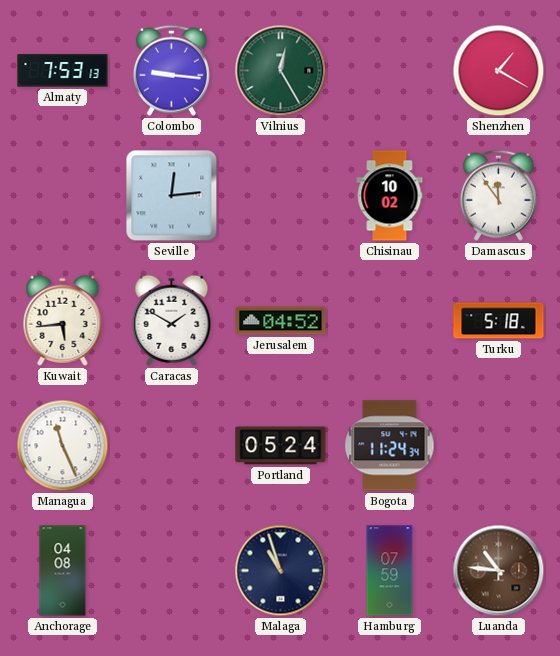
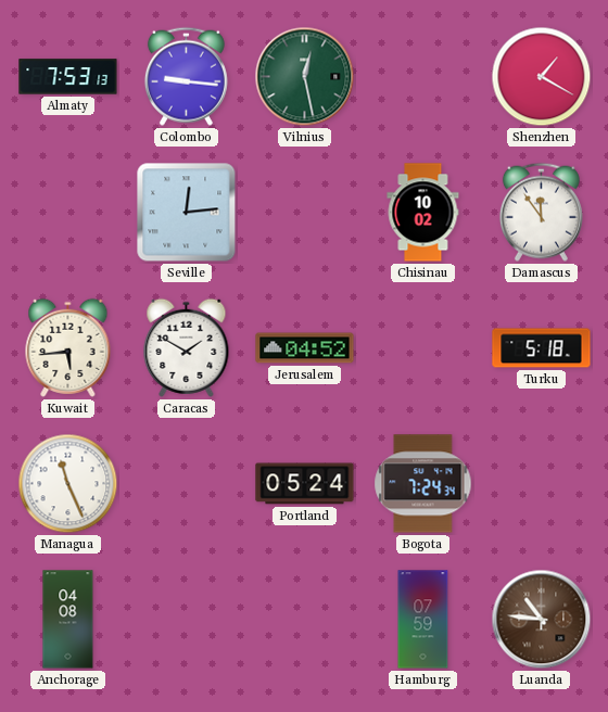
Vilnius: 12:25 -> 12:28
Bogota: 11:24 -> 7:24
Malaga: 10:57 -> none
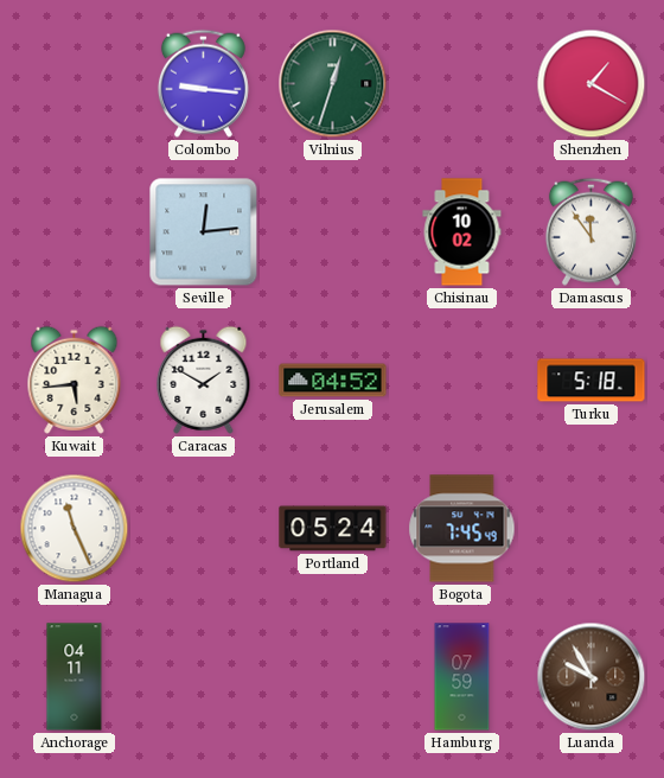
Almaty: 7:53 -> none
Vilnius: 12:28 -> 12:33
Bogota: 7:24 -> 7:45
Anchorage: 04:08 -> 04:11
Luanda: 10:46 -> 9:55
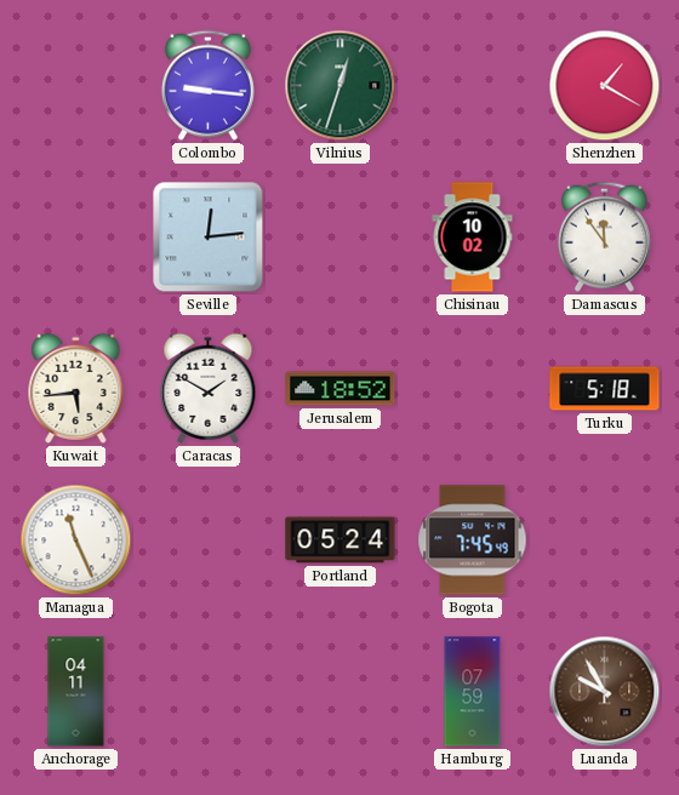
Jerusalem: 04:52 -> 18:52
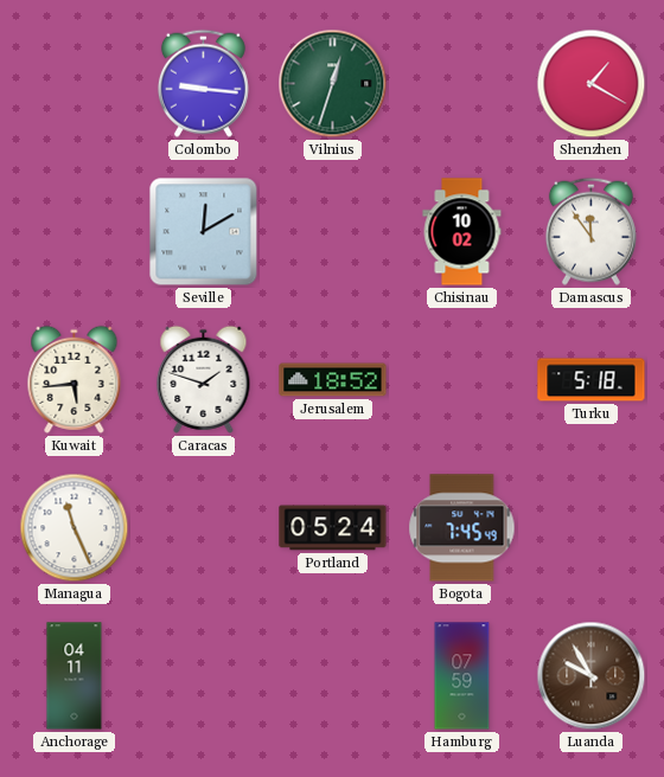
Seville: 12:14 -> 12:10
Caracas: 1:50 -> 1:48
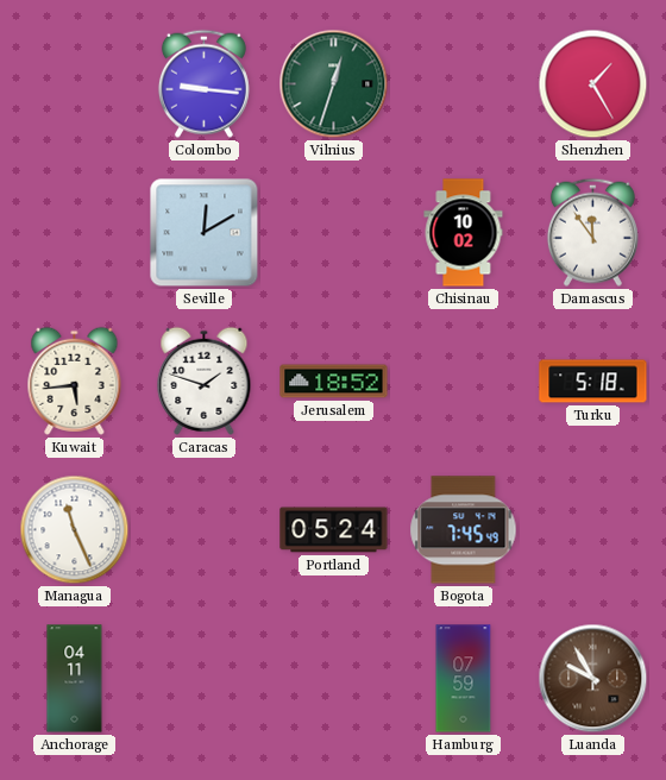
Shenzhen: 1:20 -> 1:25
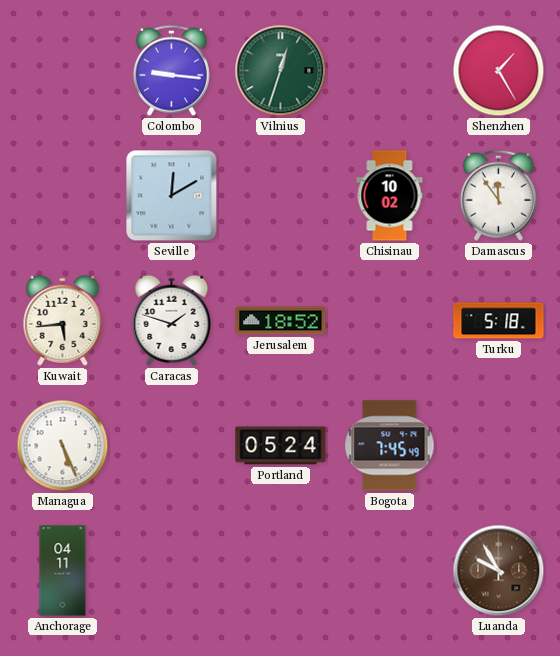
Managua: 11:26 -> 5:26
Hamburg: 07:59 -> none
